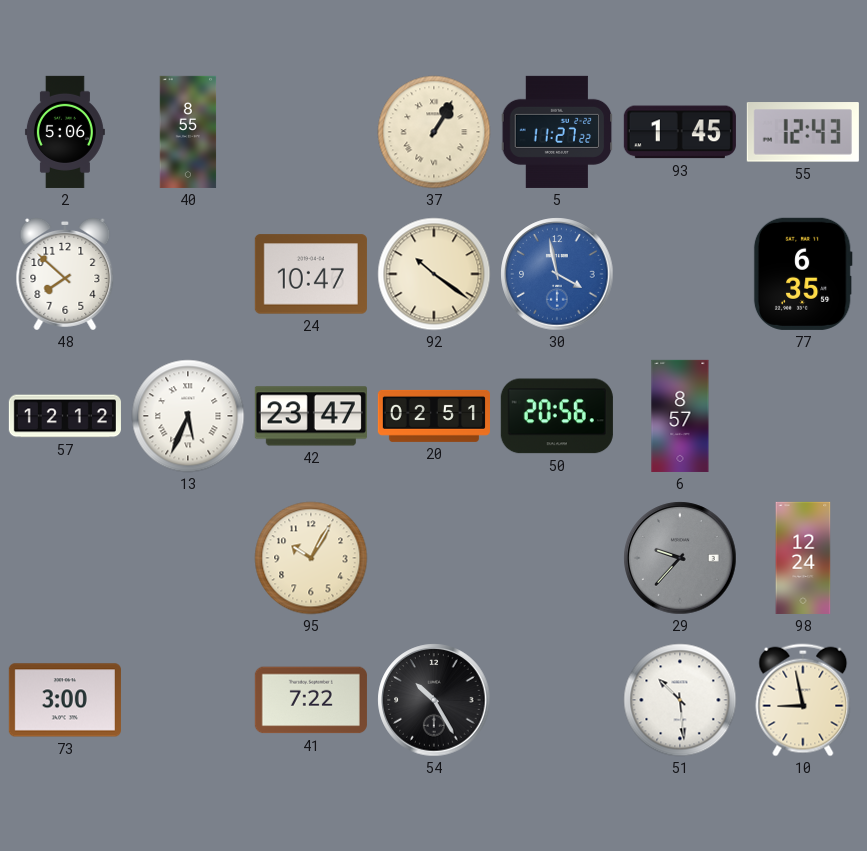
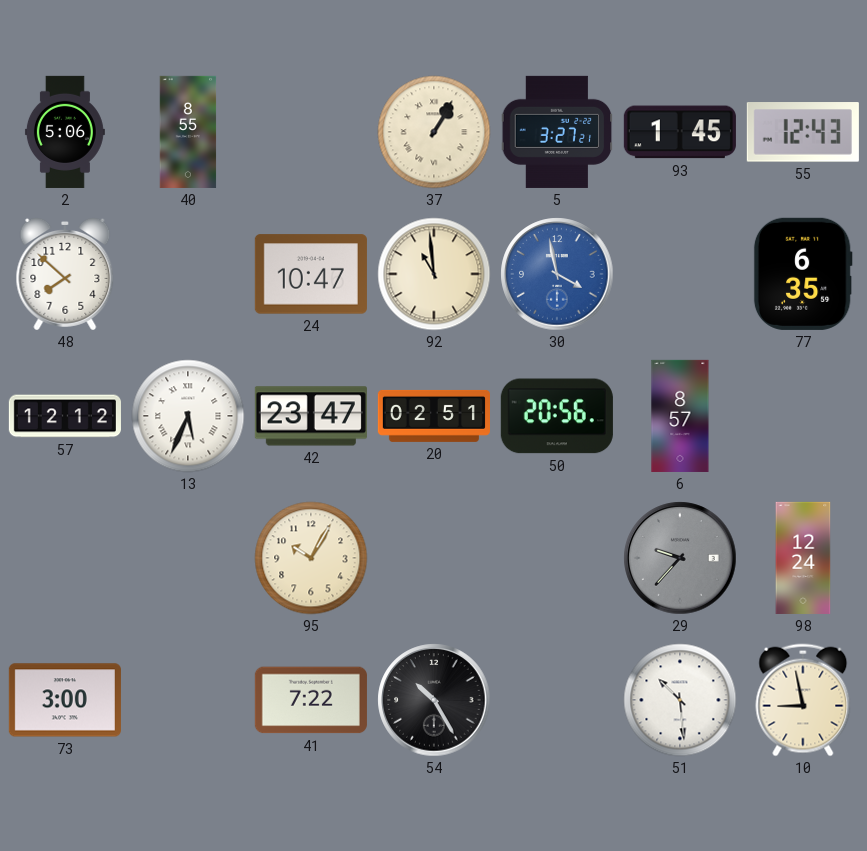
5: 11:27 -> 3:27
92: 10:21 -> 10:59
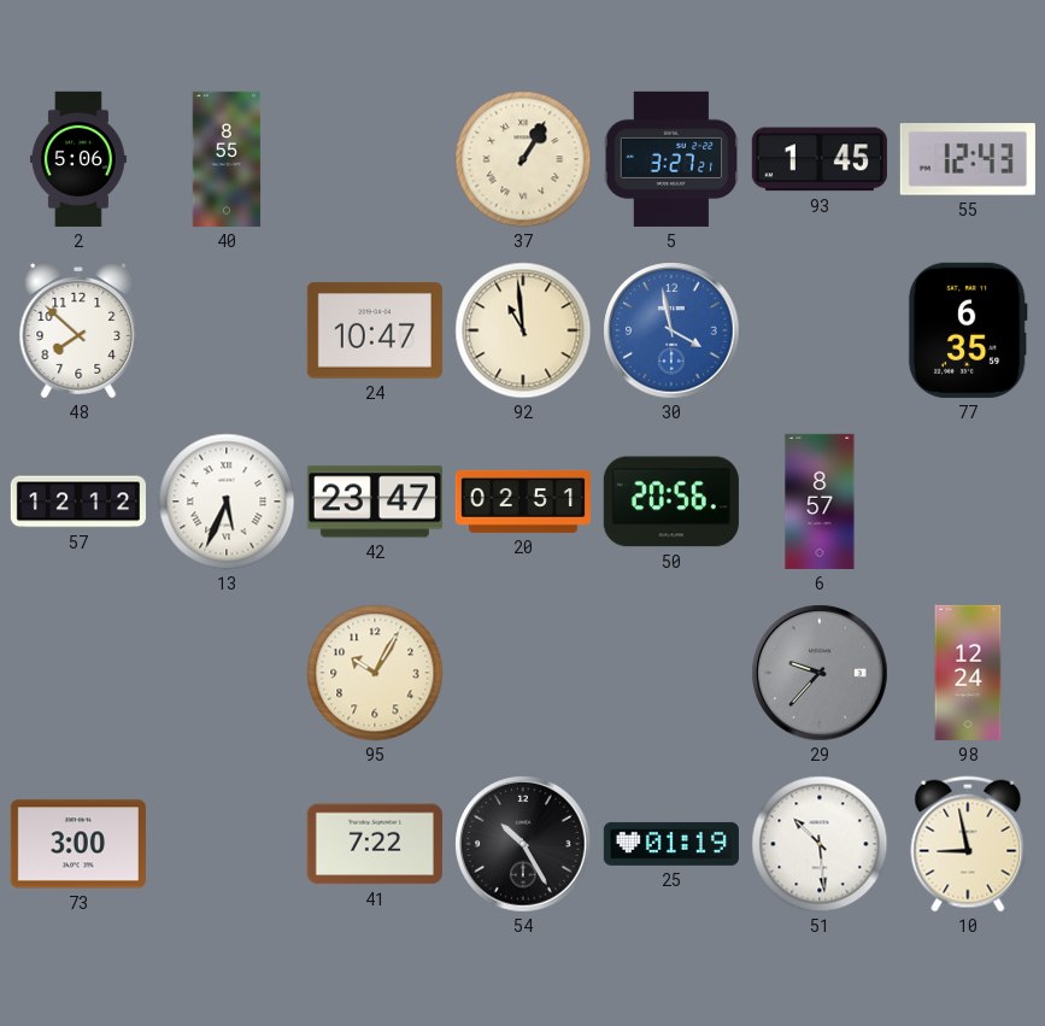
25: none -> 01:19
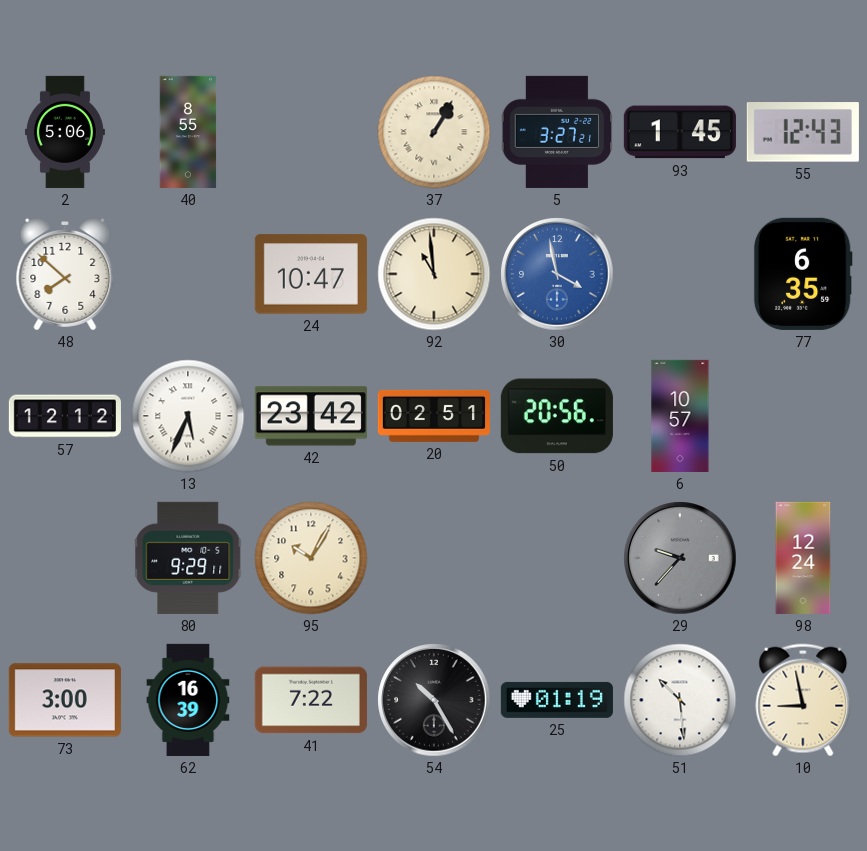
42: 23:47 -> 23:42
6: 8:57 -> 10:57
80: none -> 9:29
62: none -> 16:39
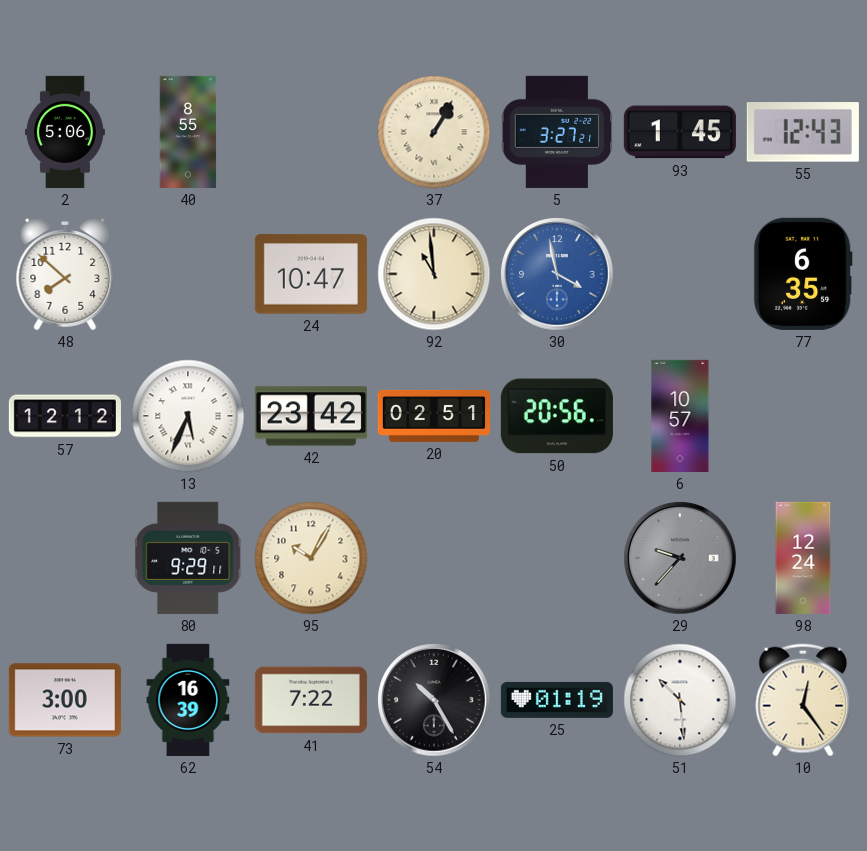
10: 8:58 -> 12:24
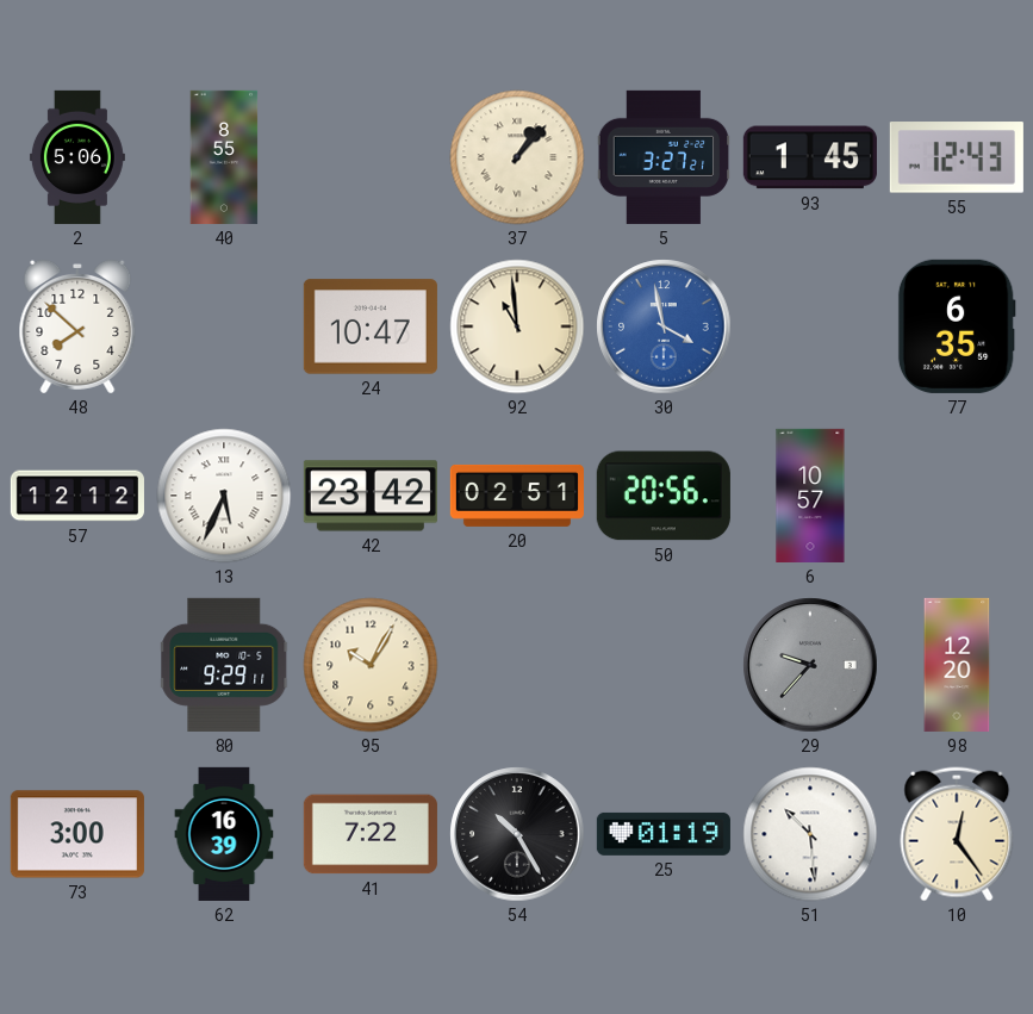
37: 1:05 -> 1:07
98: 12:24 -> 12:20
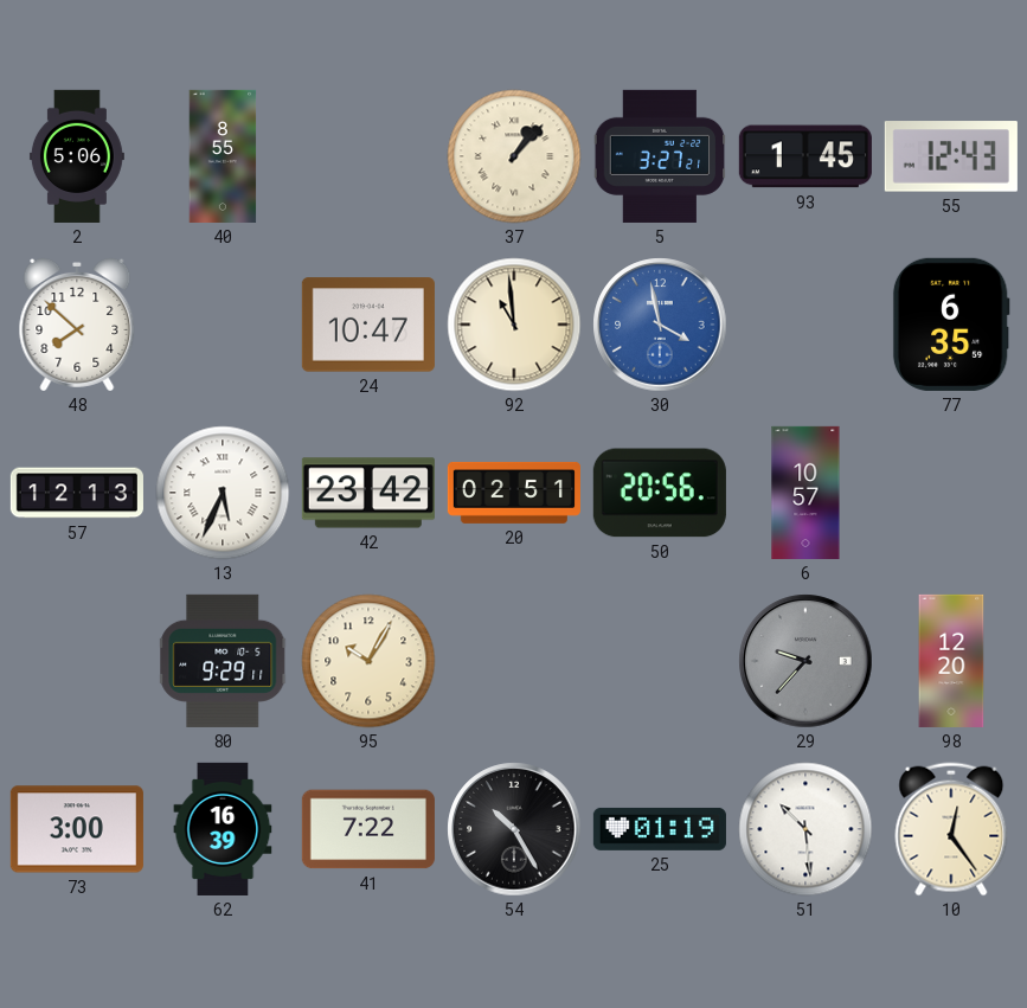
57: 12:12 -> 12:13
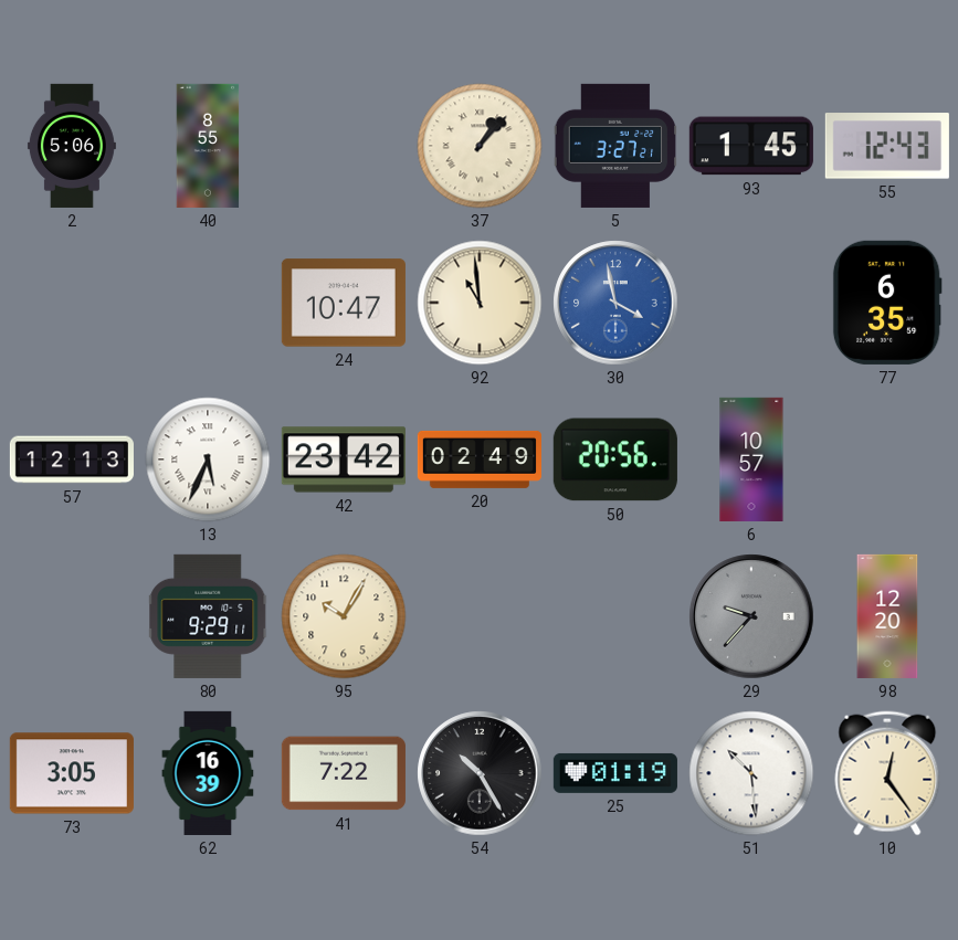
48: 7:52 -> none
20: 02:51 -> 02:49
73: 3:00 -> 3:05
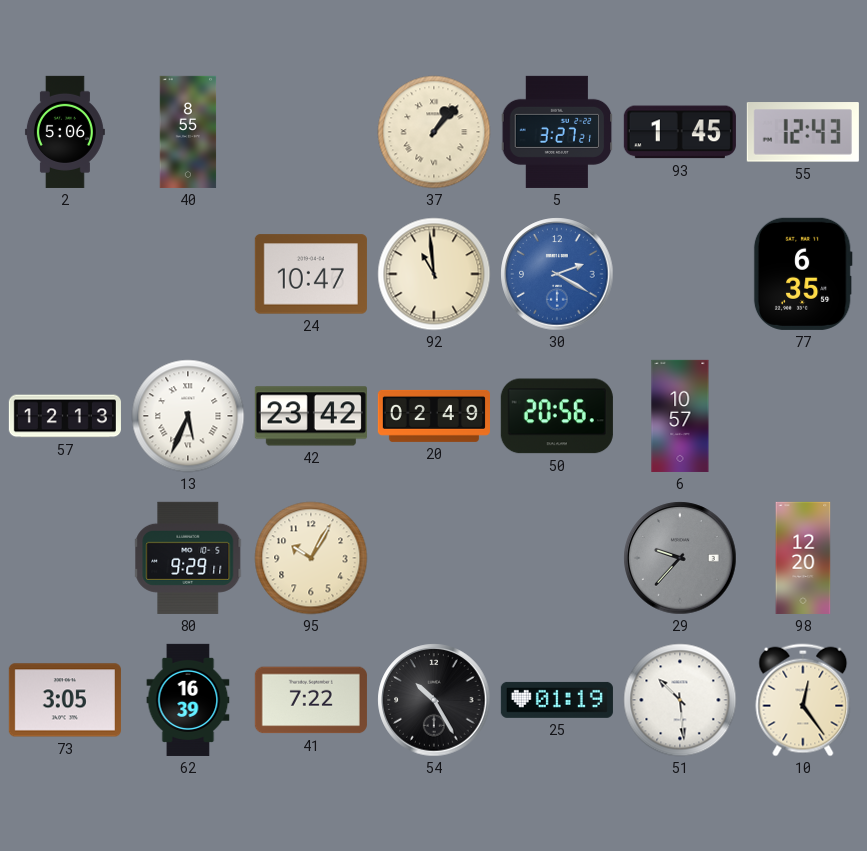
30: 3:58 -> 2:20
